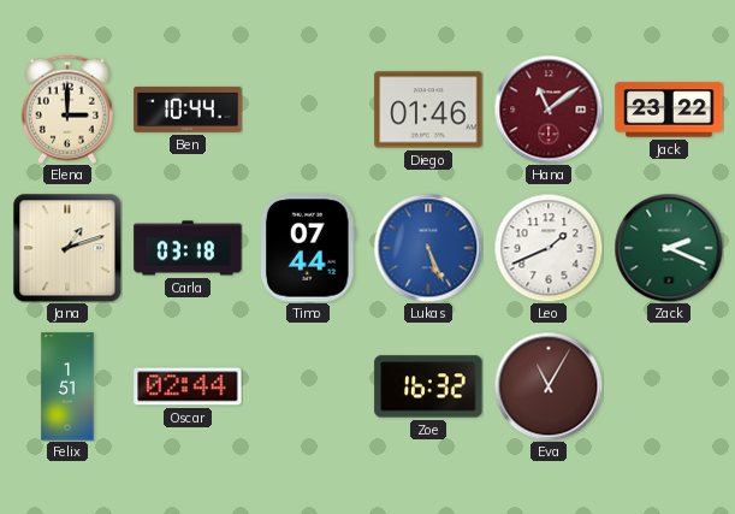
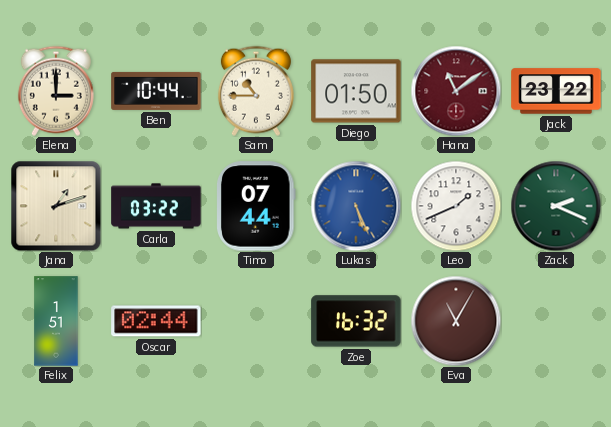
Sam: none -> 10:45
Diego: 01:46 -> 01:50
Carla: 03:18 -> 03:22
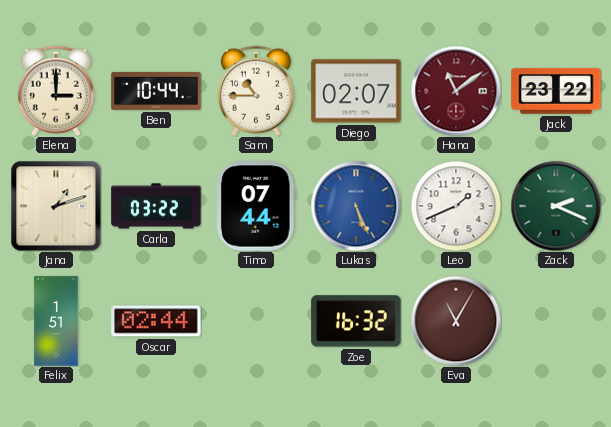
Diego: 01:50 -> 02:07
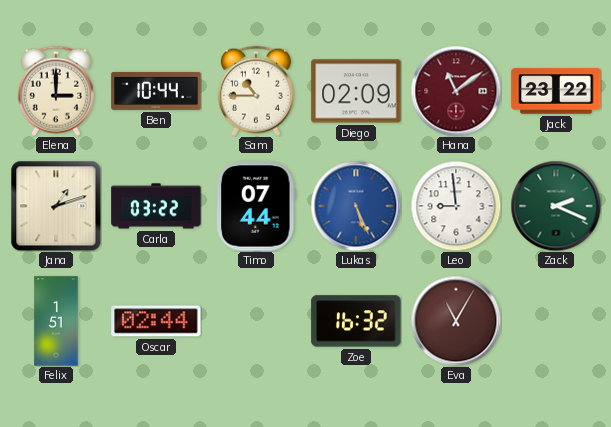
Diego: 02:07 -> 02:09
Leo: 1:41 -> 8:59
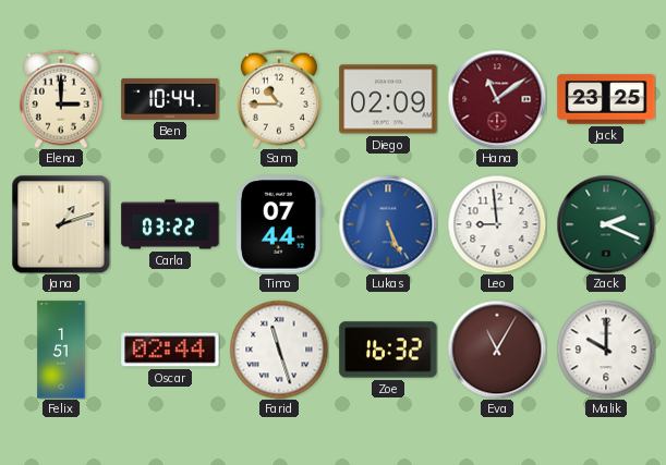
Jack: 23:22 -> 23:25
Farid: none -> 11:27
Malik: none -> 10:00
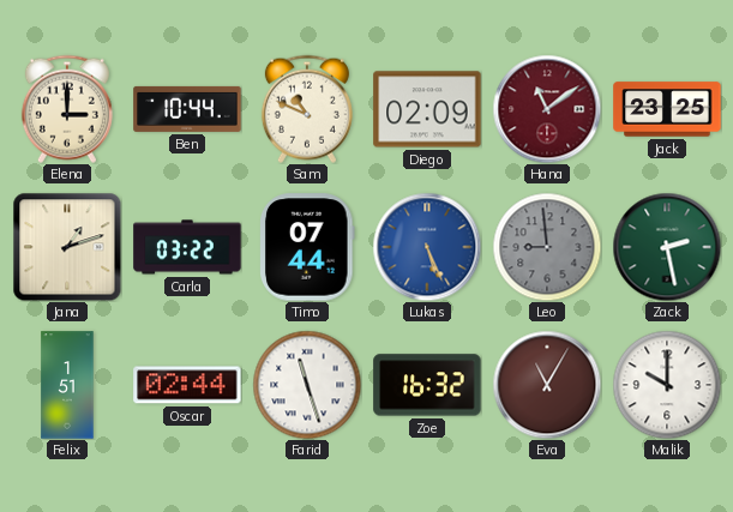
Sam: 10:45 -> 10:49
Leo dial: white -> grey
Zack: 2:19 -> 2:28
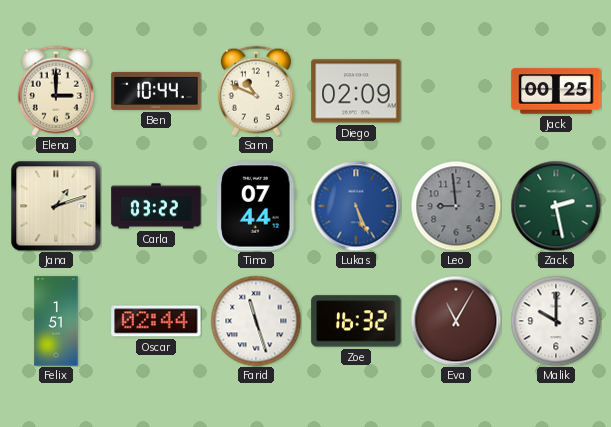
Hana: 11:09 -> none
Jack: 23:25 -> 00:25
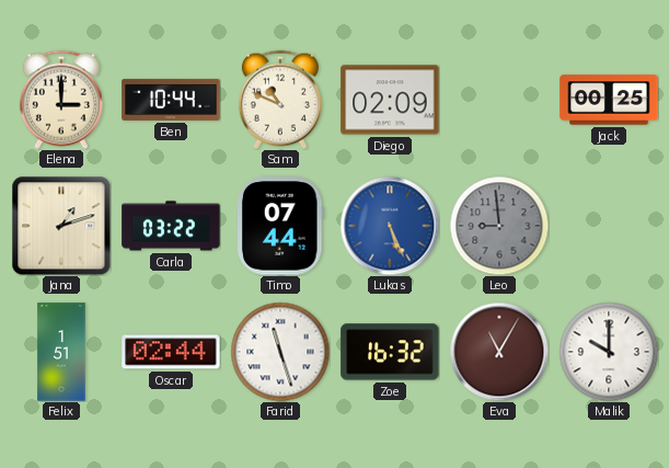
Zack: 2:28 -> none
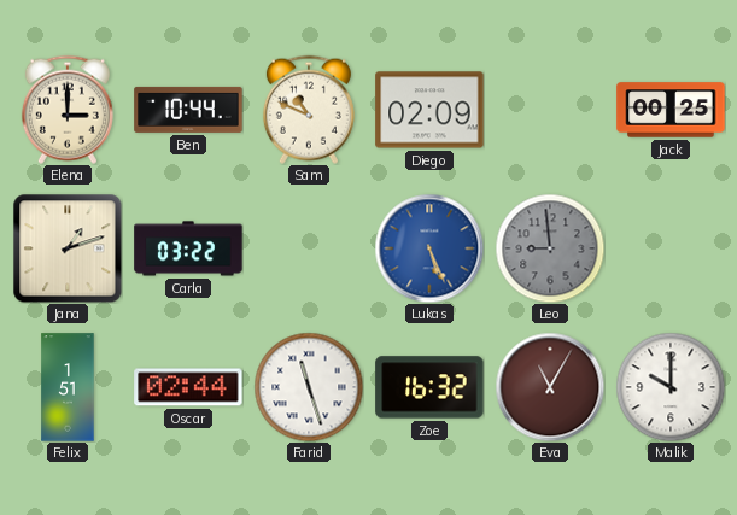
Timo: 07:44 -> none
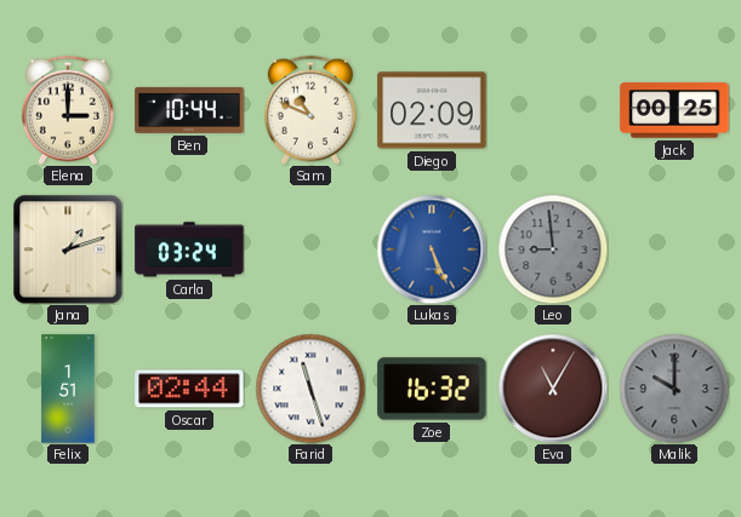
Carla: 03:22 -> 03:24
Malik dial: white -> grey
